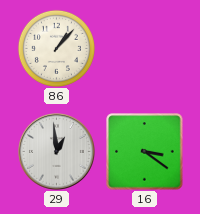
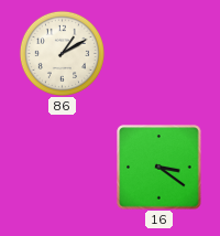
86: 1:07 -> 1:10
29: 12:59 -> none
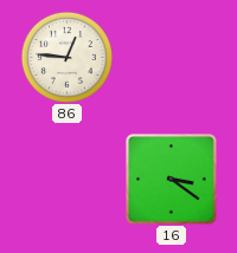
86: 1:10 -> 12:46
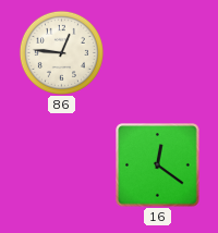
16: 3:21 -> 12:21
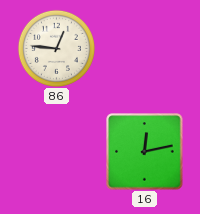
16: 12:21 -> 12:13
